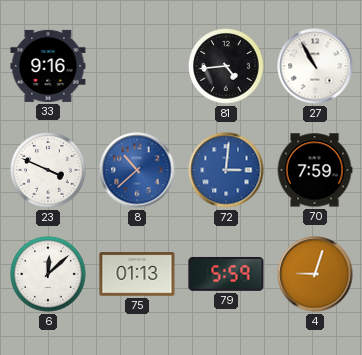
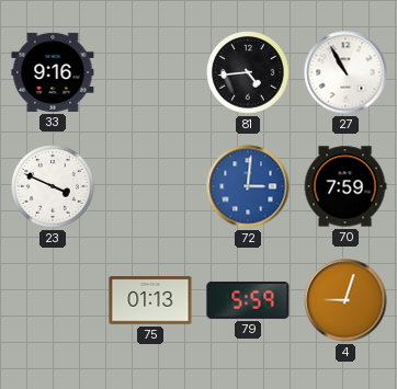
8: 10:38 -> none
6: 12:08 -> none
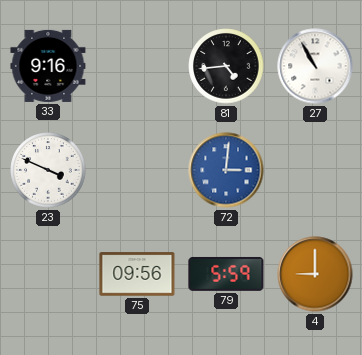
70: 7:59 -> none
75: 01:13 -> 09:56
4: 9:03 -> 9:00
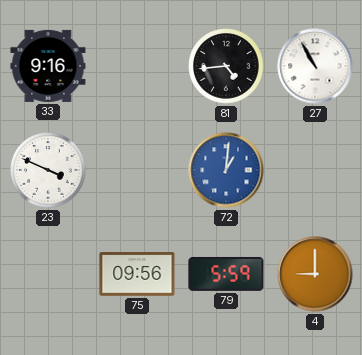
72: 3:01 -> 1:01
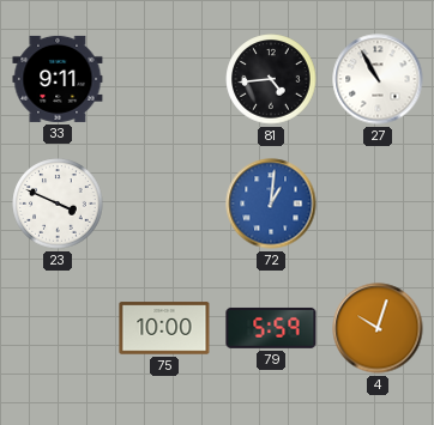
33: 9:16 -> 9:11
75: 09:56 -> 10:00
4: 9:00 -> 10:03
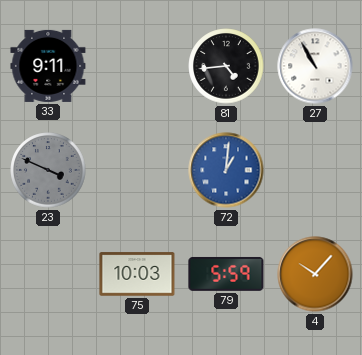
23 dial: white -> grey
75: 10:00 -> 10:03
4: 10:03 -> 10:07
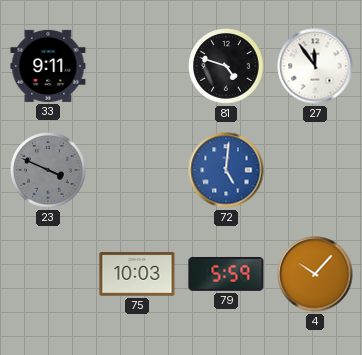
81: 4:44 -> 4:48
27: 10:55 -> 11:54
72: 1:01 -> 5:01
